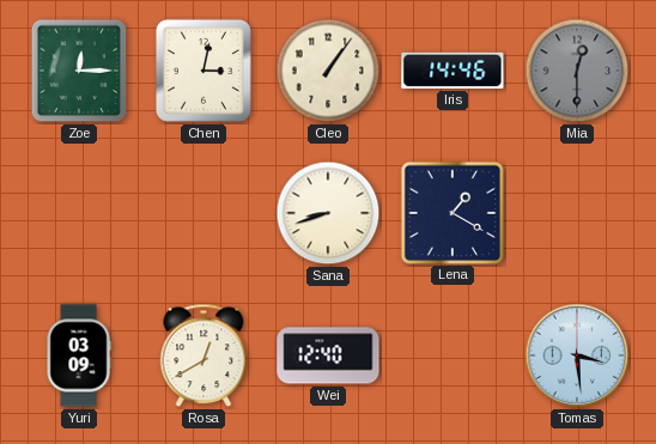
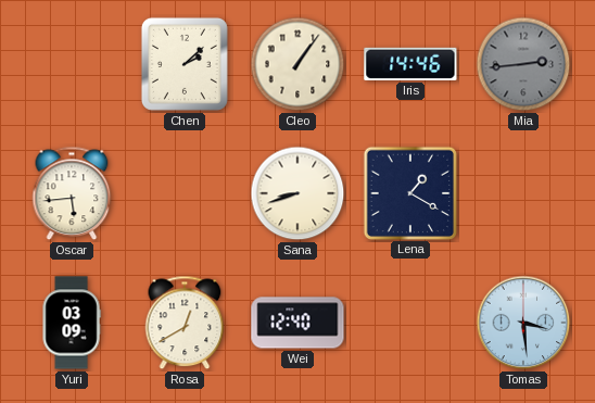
Zoe: 12:15 -> none
Chen: 3:02 -> 2:08
Mia: 12:30 -> 2:44
Oscar: none -> 5:44
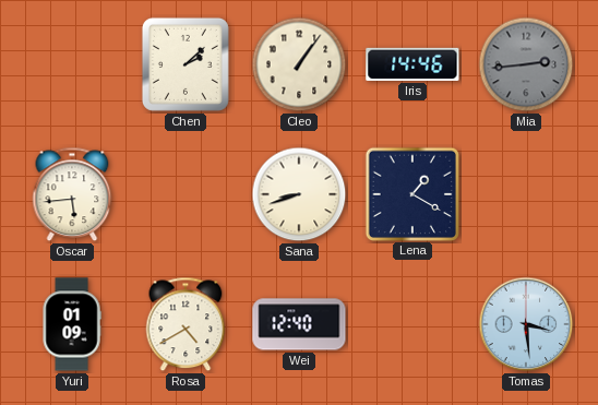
Yuri: 03:09 -> 01:09
Rosa: 12:40 -> 4:40
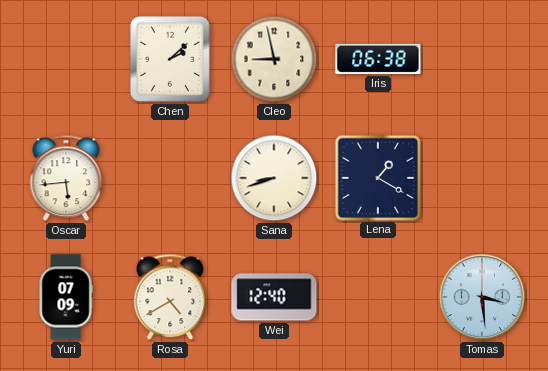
Cleo: 1:06 -> 8:58
Iris: 14:46 -> 06:38
Mia: 2:44 -> none
Yuri: 01:09 -> 07:09
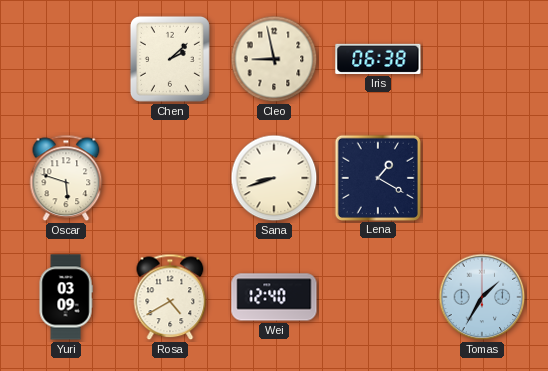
Oscar: 5:44 -> 5:48
Yuri: 07:09 -> 03:09
Tomas: 3:29 -> 1:35
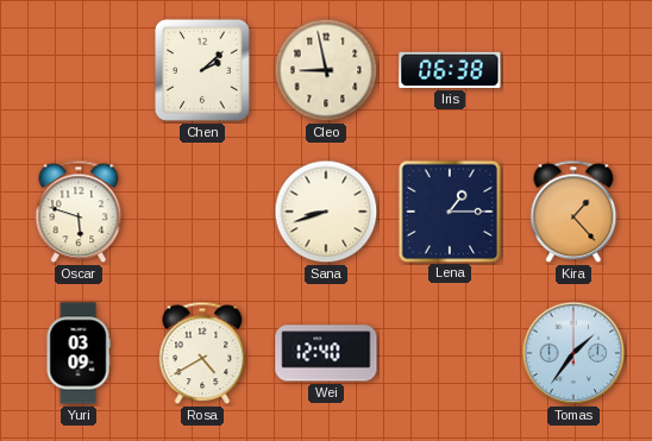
Lena: 1:20 -> 1:15
Kira: none -> 1:23
Tomas: 1:35 -> 1:36
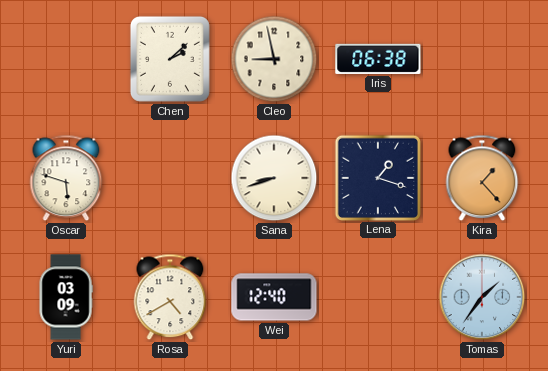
Lena: 1:15 -> 1:18
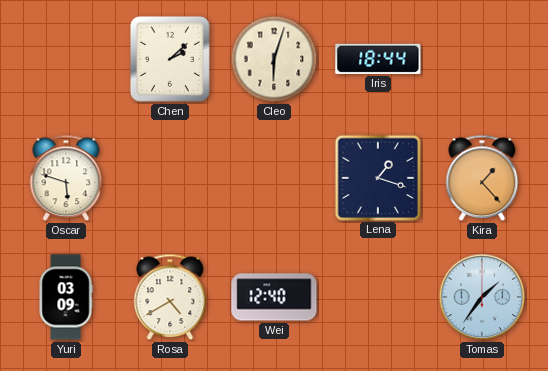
Cleo: 8:58 -> 6:03
Iris: 06:38 -> 18:44
Sana: 8:42 -> none
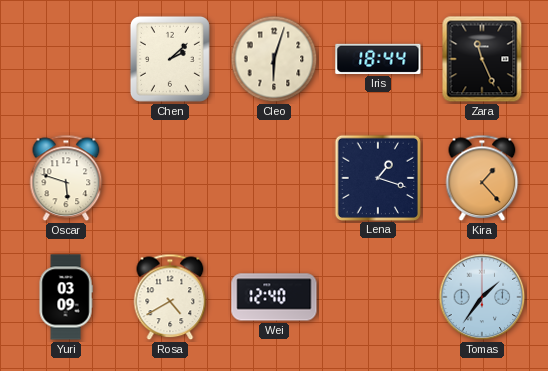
Zara: none -> 11:26
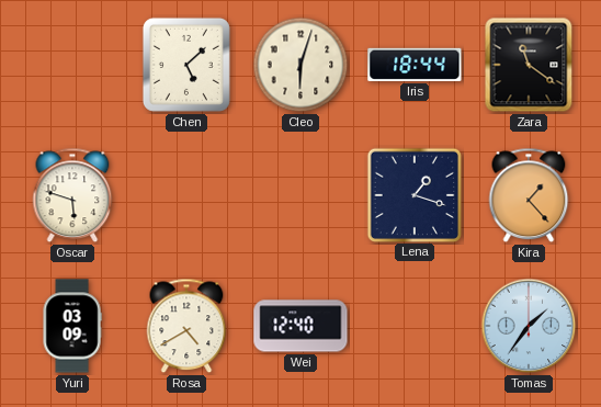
Chen: 2:08 -> 5:08
Zara: 11:26 -> 11:21
